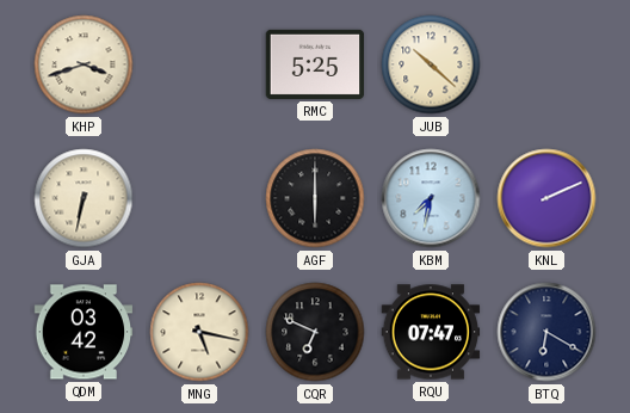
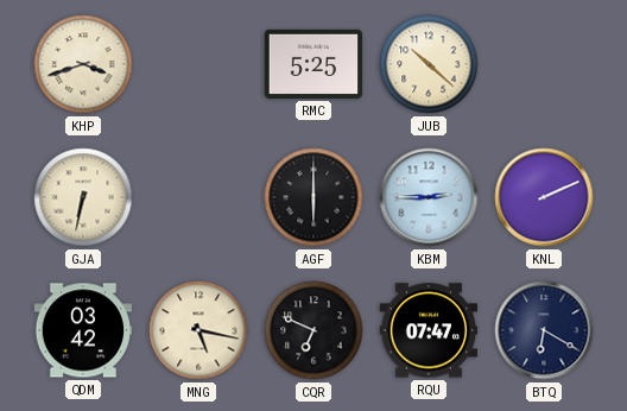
KBM: 7:32 -> 2:45
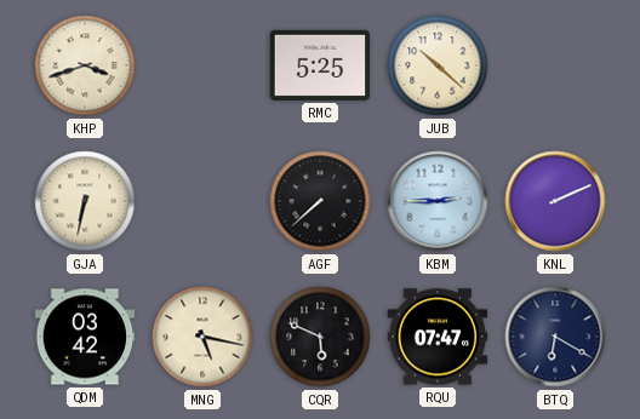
AGF: 6:00 -> 7:38
CQR: 6:49 -> 5:49
